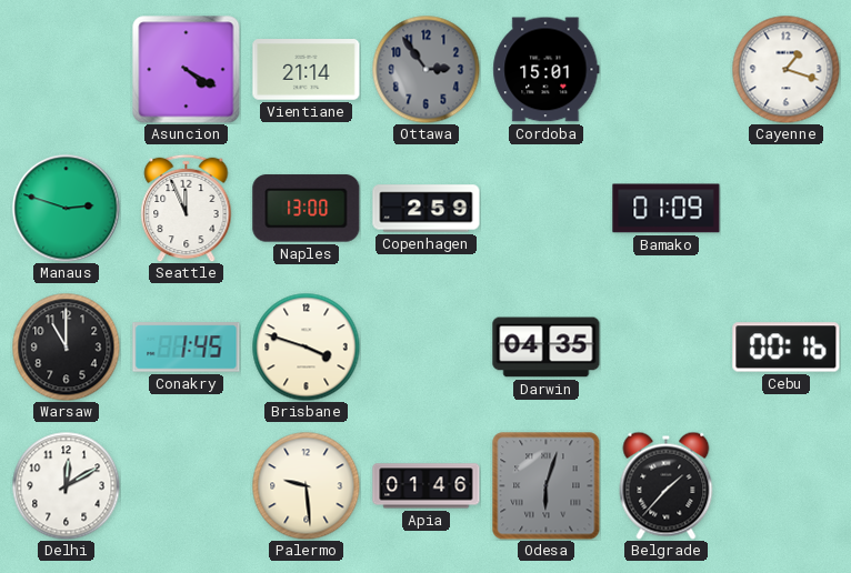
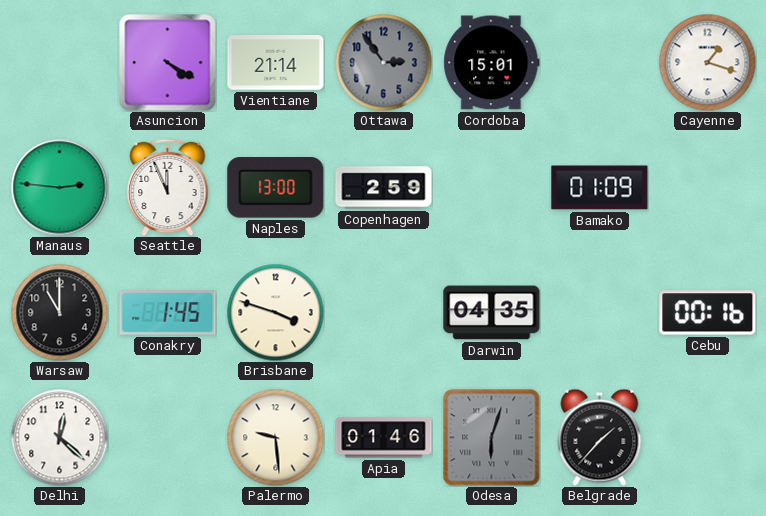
Manaus: 2:48 -> 2:46
Delhi: 12:10 -> 12:22
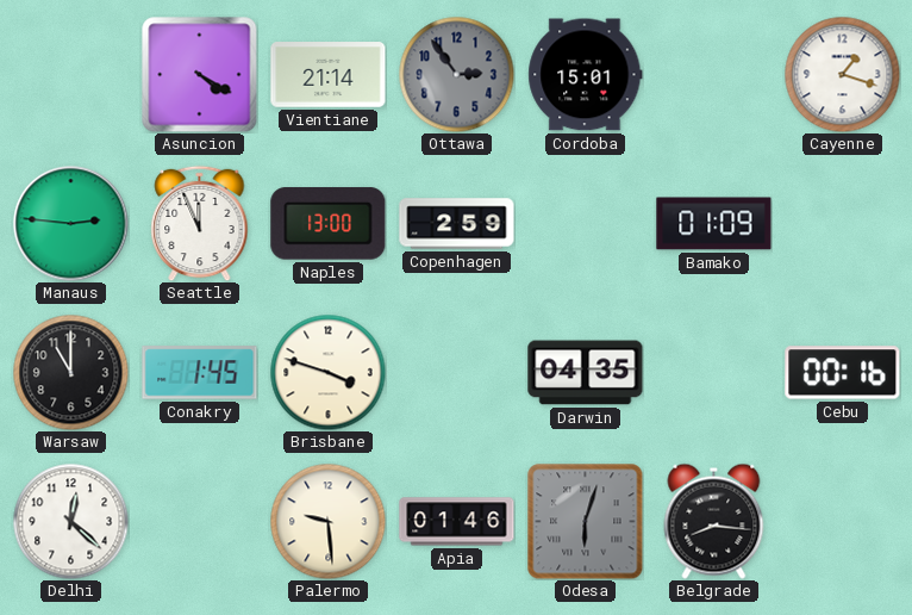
Belgrade: 1:37 -> 8:16
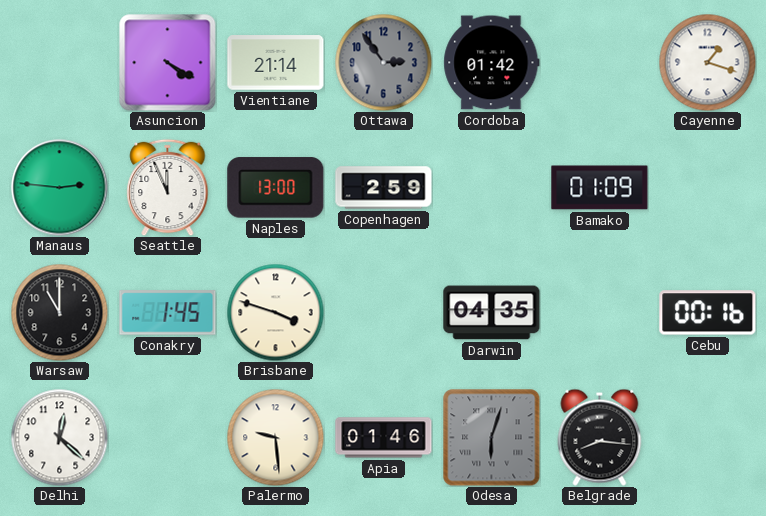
Cordoba: 15:01 -> 01:42
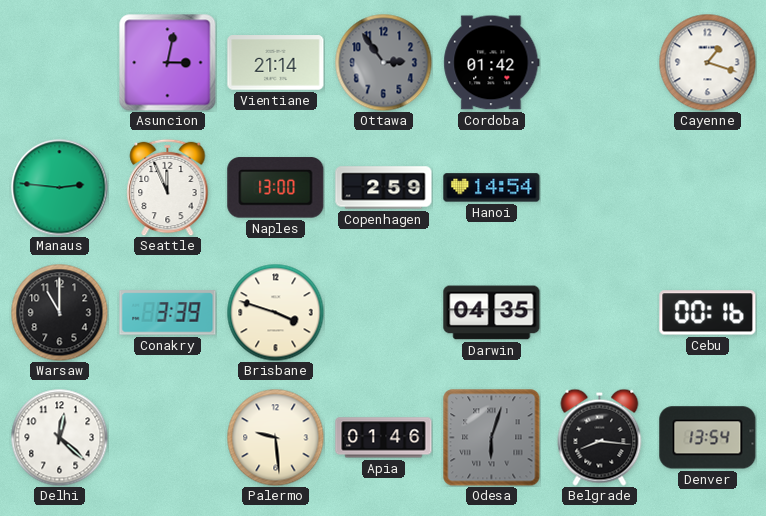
Asuncion: 4:20 -> 3:02
Hanoi: none -> 14:54
Bamako: 01:09 -> none
Conakry: 1:45 -> 3:39
Denver: none -> 13:54
